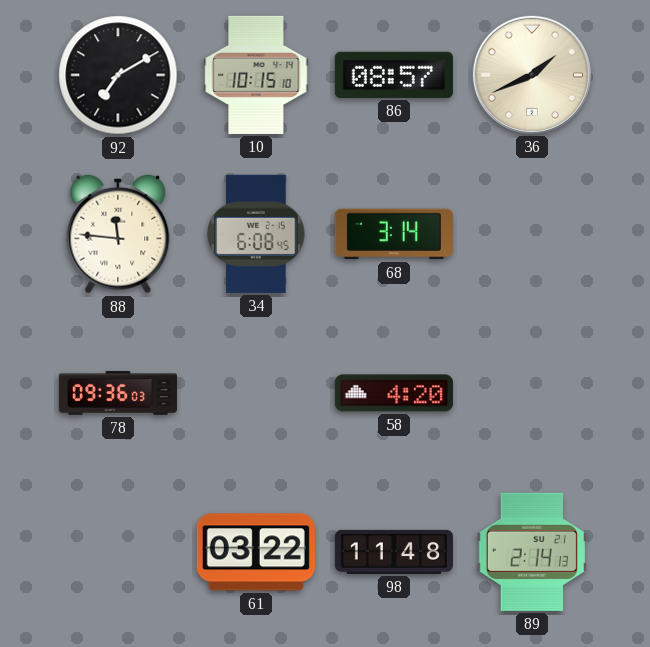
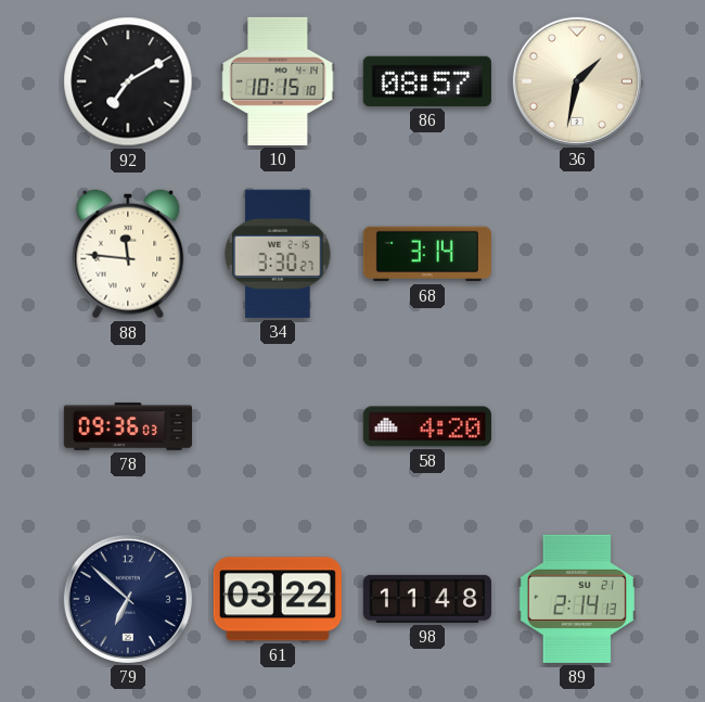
36: 1:41 -> 1:32
34: 6:08 -> 3:30
79: none -> 6:52
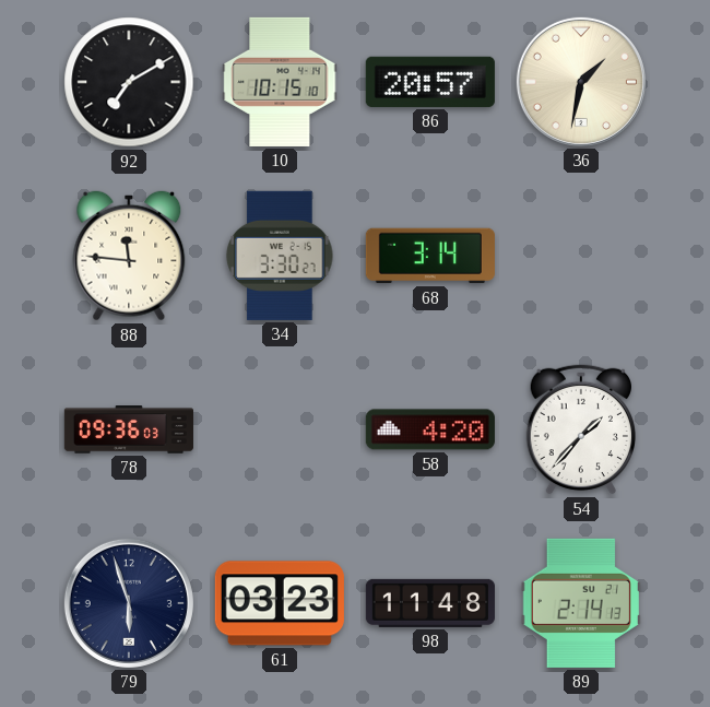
86: 08:57 -> 20:57
54: none -> 1:37
79: 6:52 -> 5:57
61: 03:22 -> 03:23
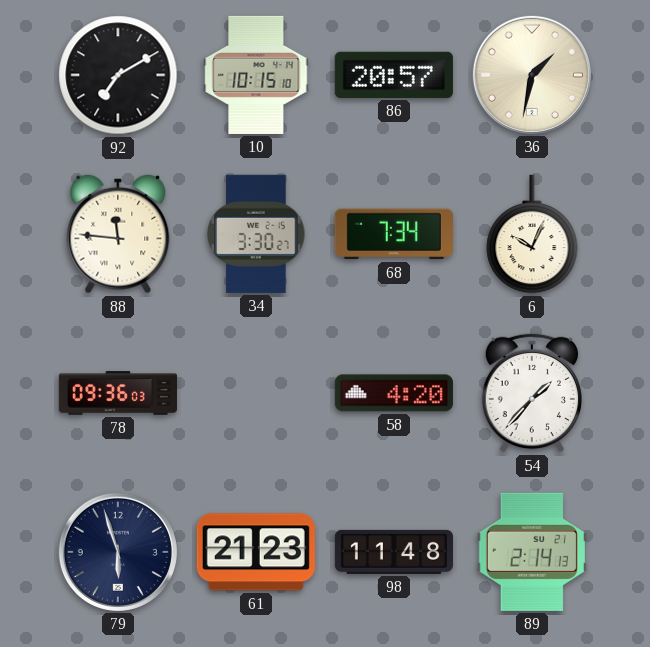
68: 3:14 -> 7:34
6: none -> 10:04
61: 03:23 -> 21:23
